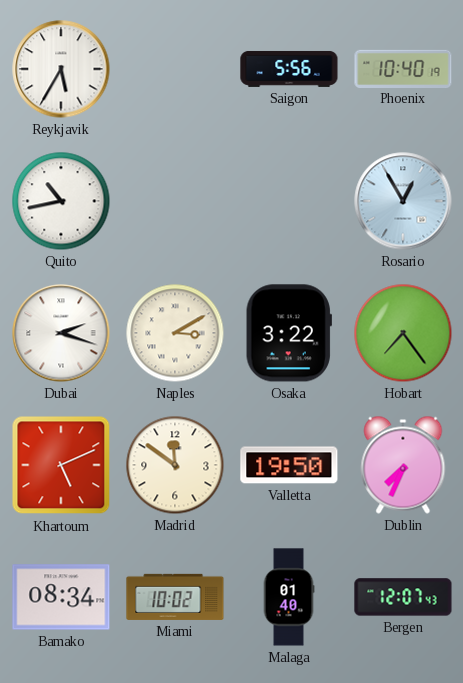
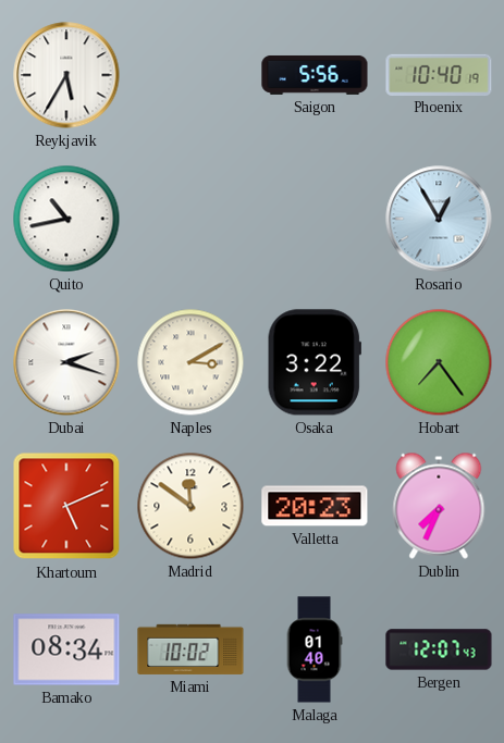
Valletta: 19:50 -> 20:23
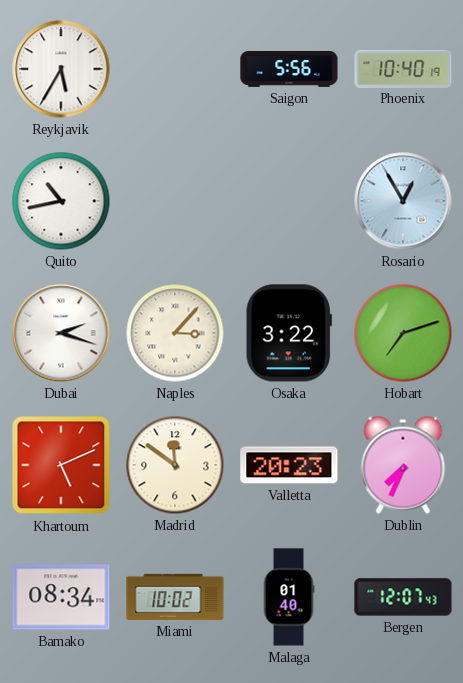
Naples: 3:10 -> 3:07
Hobart: 7:24 -> 7:12
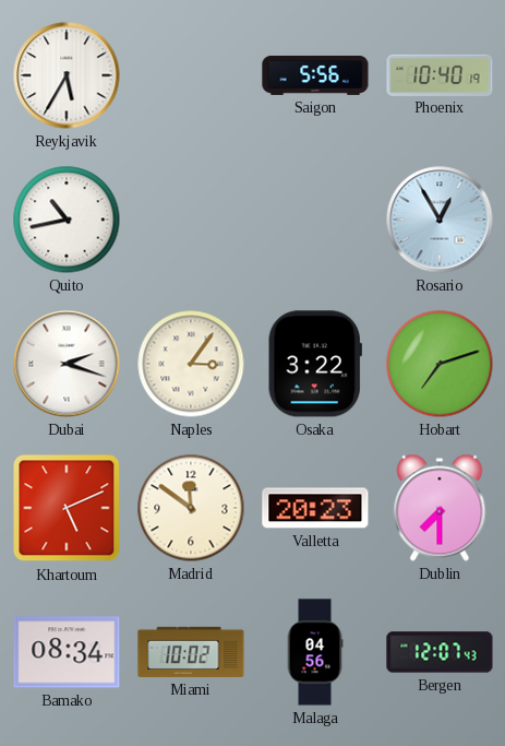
Naples: 3:07 -> 3:06
Dublin: 7:34 -> 7:30
Malaga: 01:40 -> 04:56
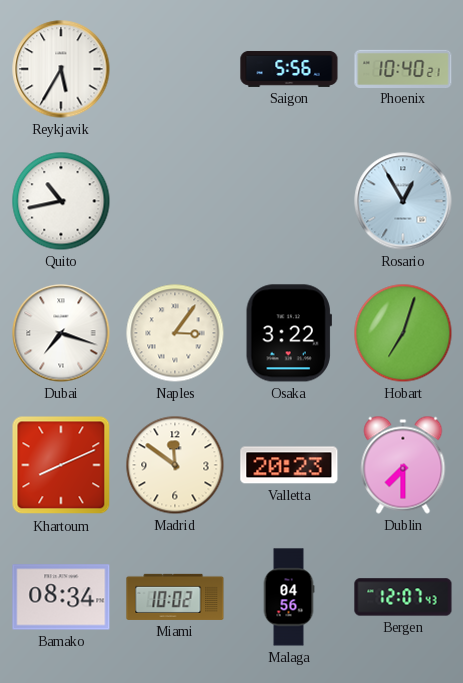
Phoenix: 10:40:19 -> 10:40:21
Dubai: 2:18 -> 7:18
Hobart: 7:12 -> 7:03
Khartoum: 5:11 -> 8:11
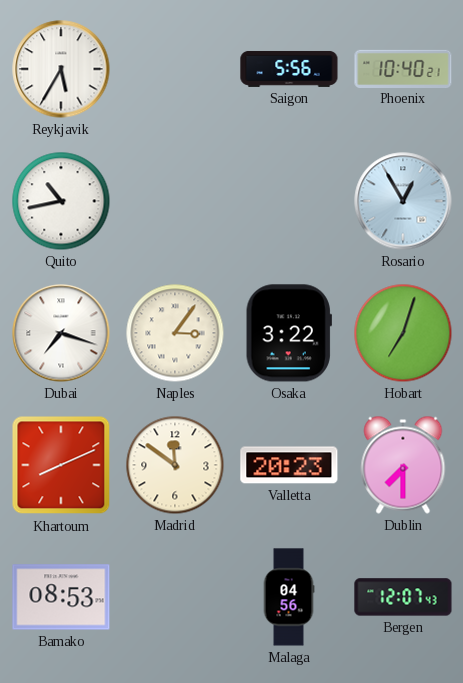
Bamako: 08:34 -> 08:53
Miami: 10:02 -> none
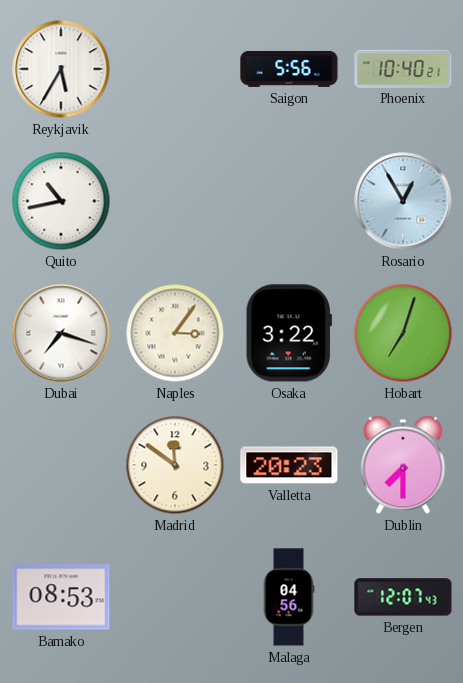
Khartoum: 8:11 -> none
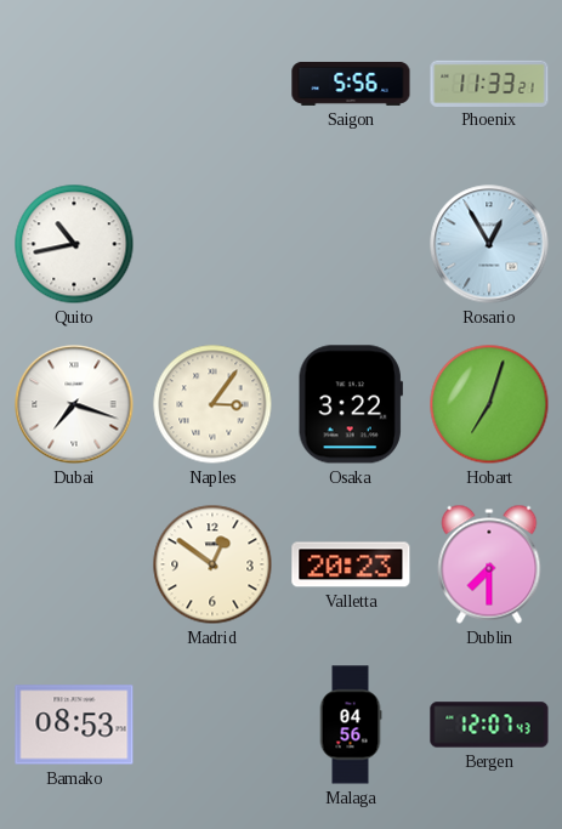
Reykjavik: 5:35 -> none
Phoenix: 10:40 -> 11:33
Madrid: 11:51 -> 12:51
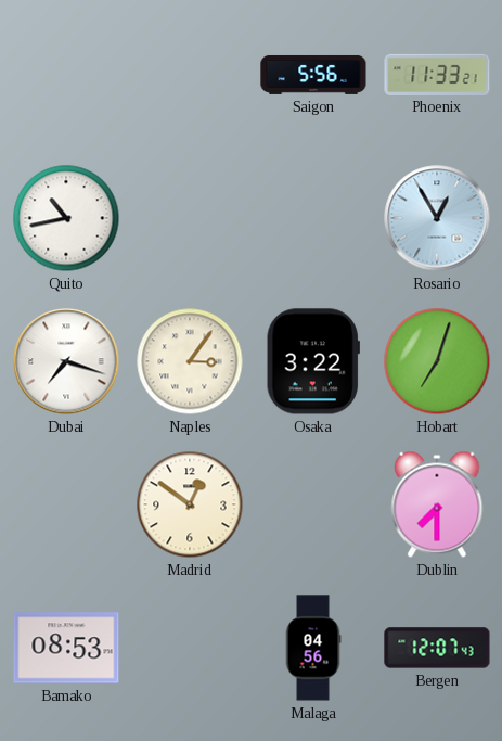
Valletta: 20:23 -> none
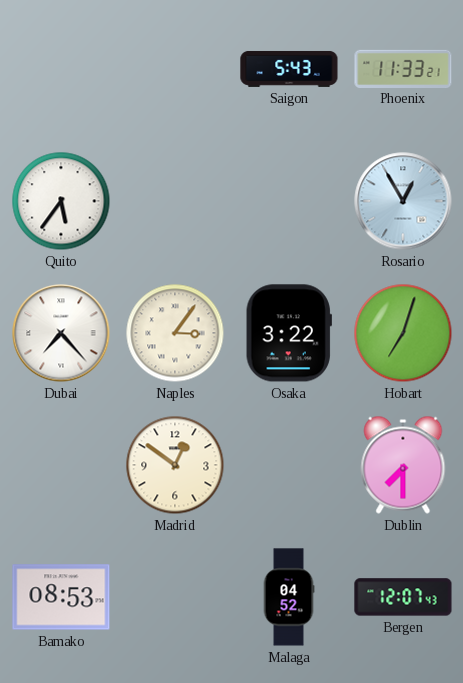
Saigon: 5:56 -> 5:43
Quito: 10:43 -> 5:36
Dubai: 7:18 -> 7:23
Malaga: 04:56 -> 04:52
